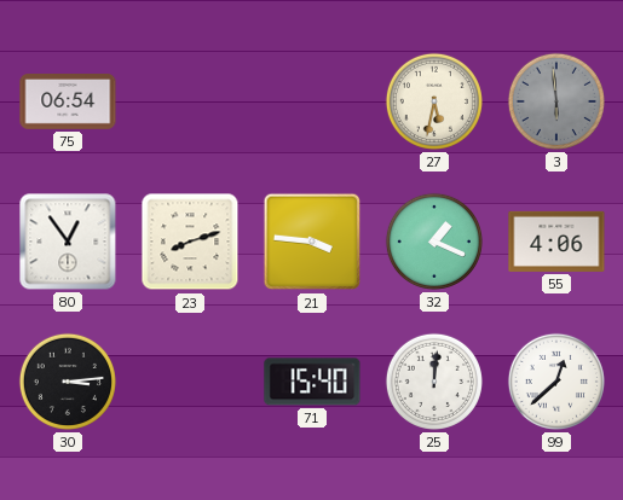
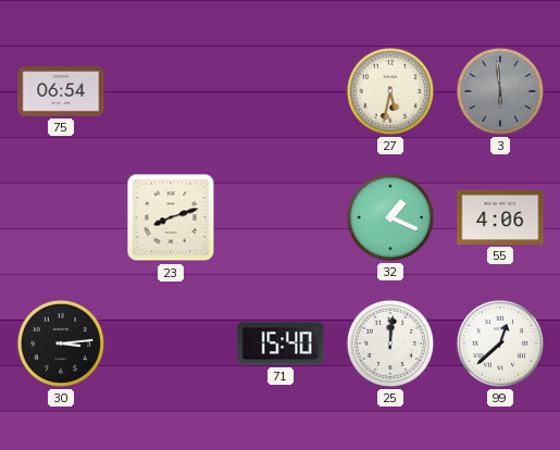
80: 12:54 -> none
21: 3:46 -> none
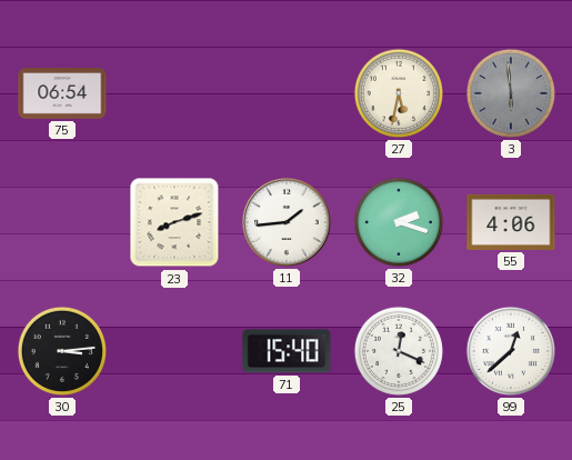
11: none -> 1:44
32: 1:19 -> 2:18
25: 12:01 -> 12:19
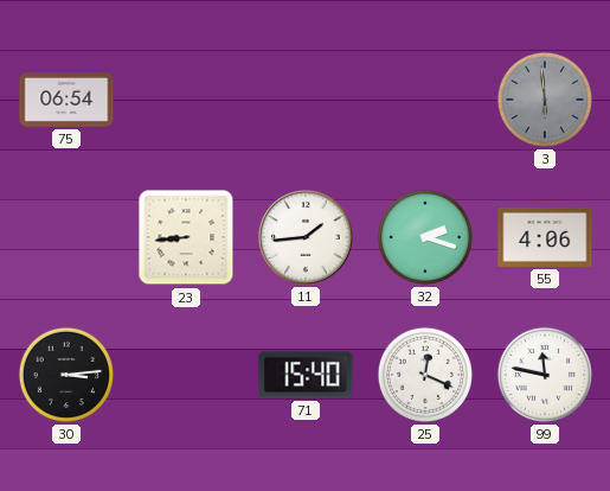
27: 5:32 -> none
23: 8:12 -> 8:44
99: 12:38 -> 11:47
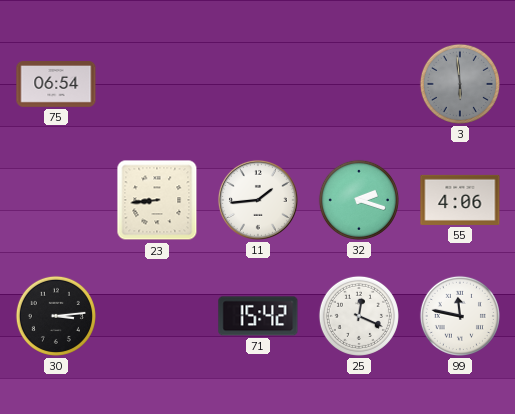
71: 15:40 -> 15:42
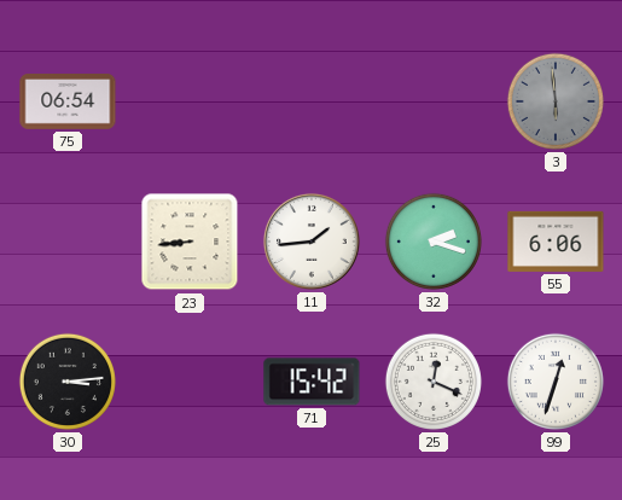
55: 4:06 -> 6:06
99: 11:47 -> 12:33
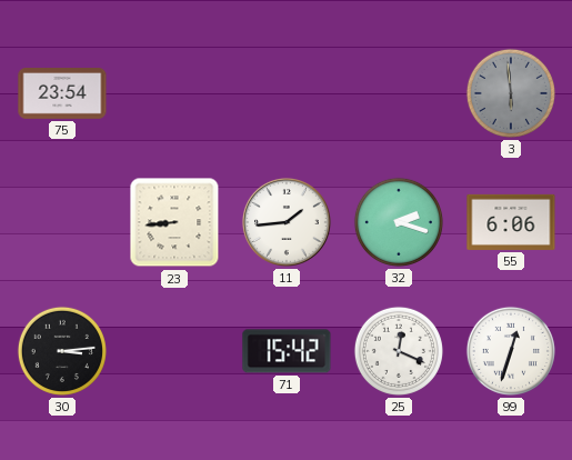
75: 06:54 -> 23:54
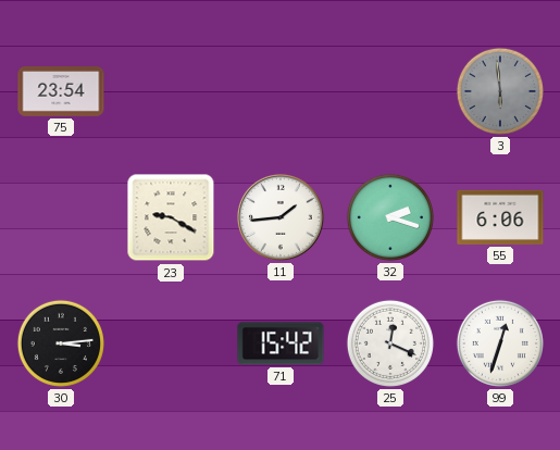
23: 8:44 -> 9:20
